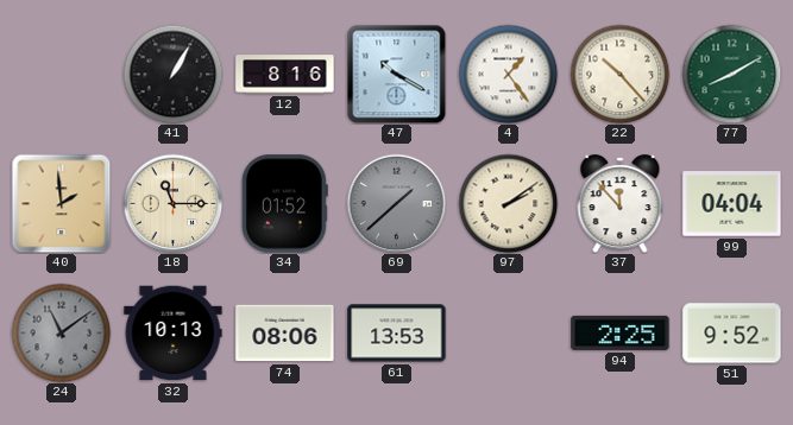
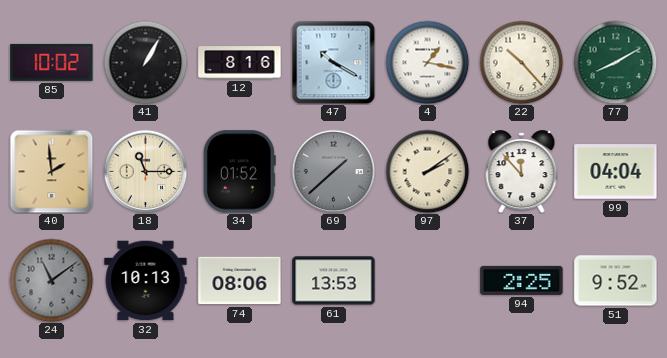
85: none -> 10:02
4: 1:24 -> 1:17
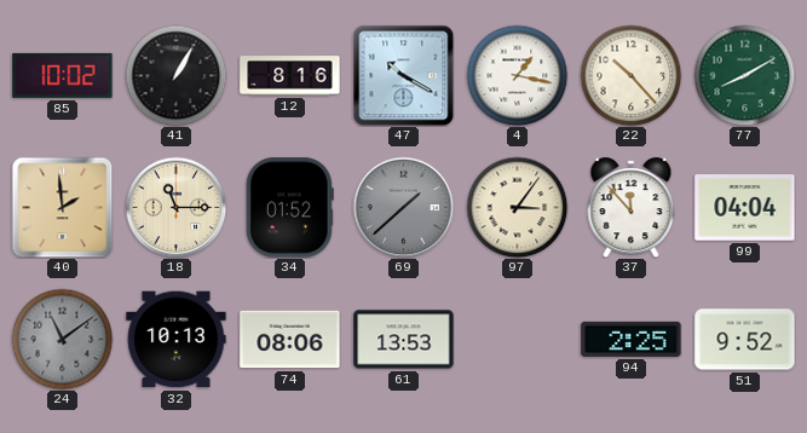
97: 2:09 -> 3:06
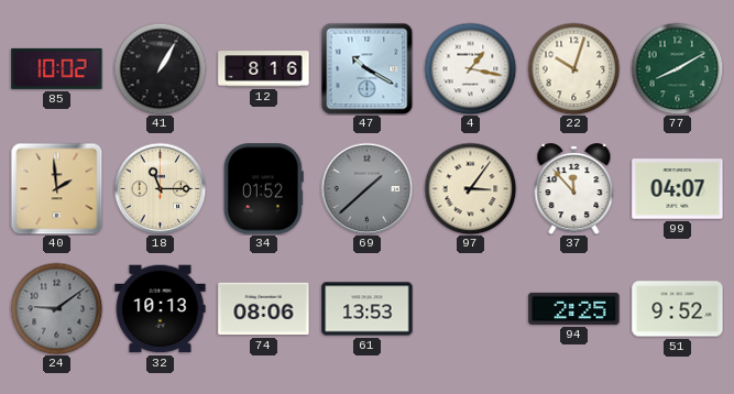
22: 10:23 -> 10:03
99: 04:04 -> 04:07
24: 11:09 -> 9:09
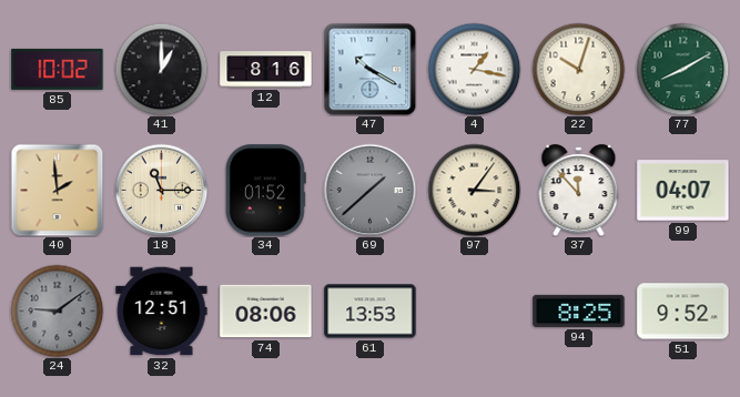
41: 1:05 -> 1:00
32: 10:13 -> 12:51
94: 2:25 -> 8:25
